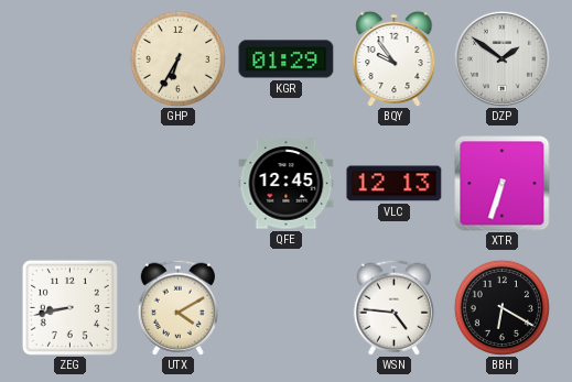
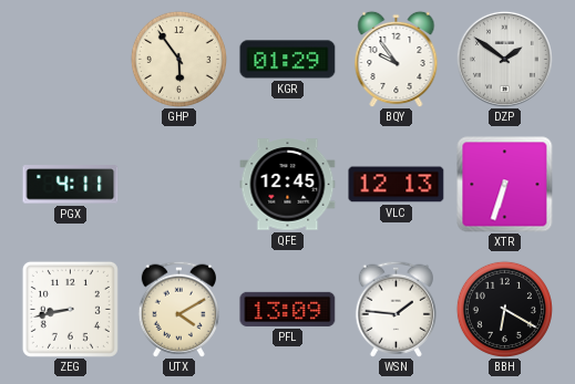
GHP: 6:35 -> 5:54
PGX: none -> 4:11
PFL: none -> 13:09
WSN: 4:46 -> 1:46
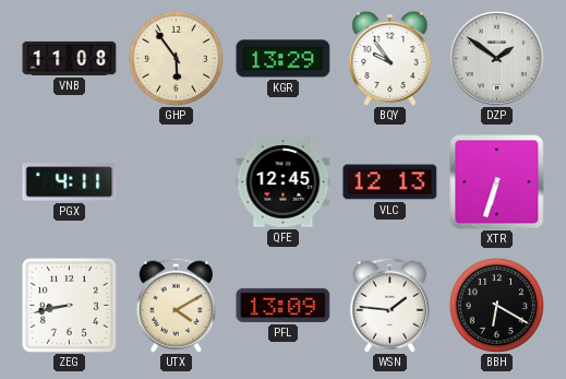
VNB: none -> 11:08
KGR: 01:29 -> 13:29
